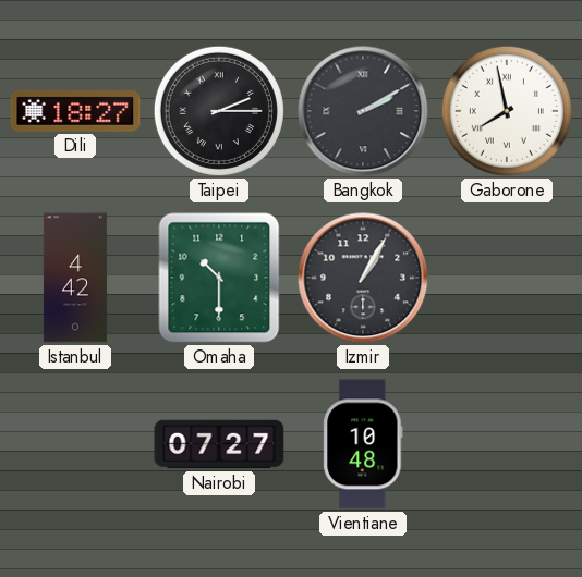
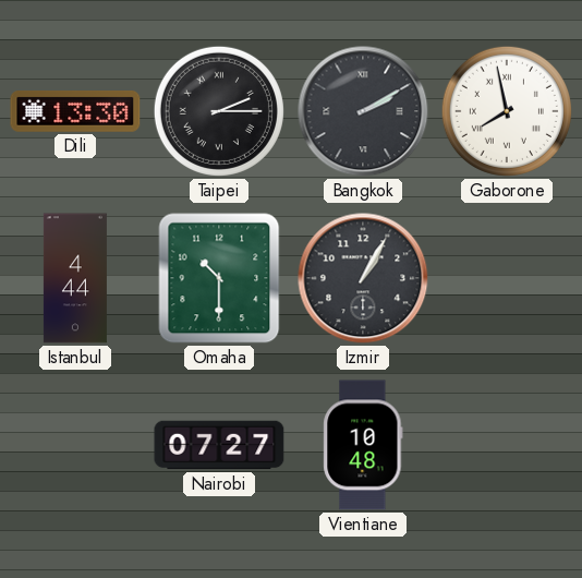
Dili: 18:27 -> 13:30
Istanbul: 4:42 -> 4:44
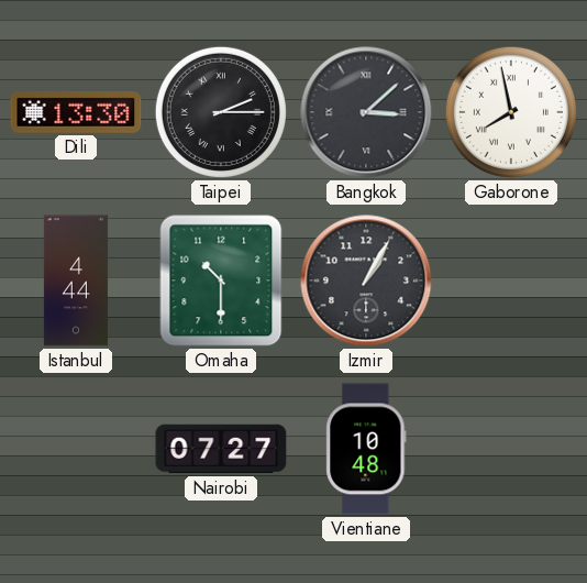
Bangkok: 2:10 -> 3:08
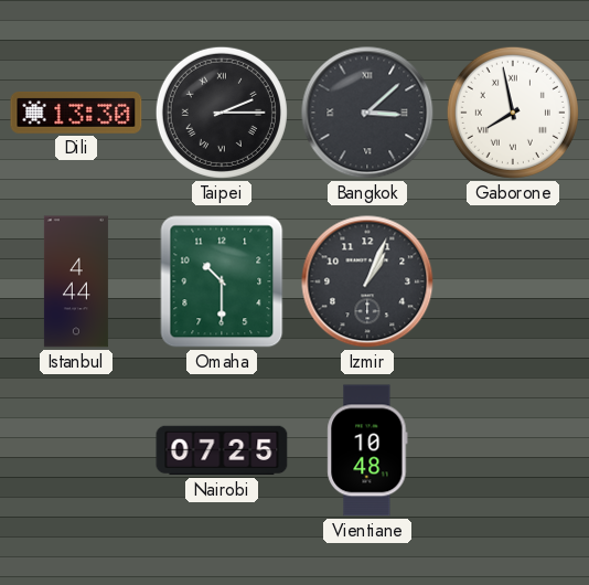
Izmir: 1:05 -> 1:04
Nairobi: 07:27 -> 07:25
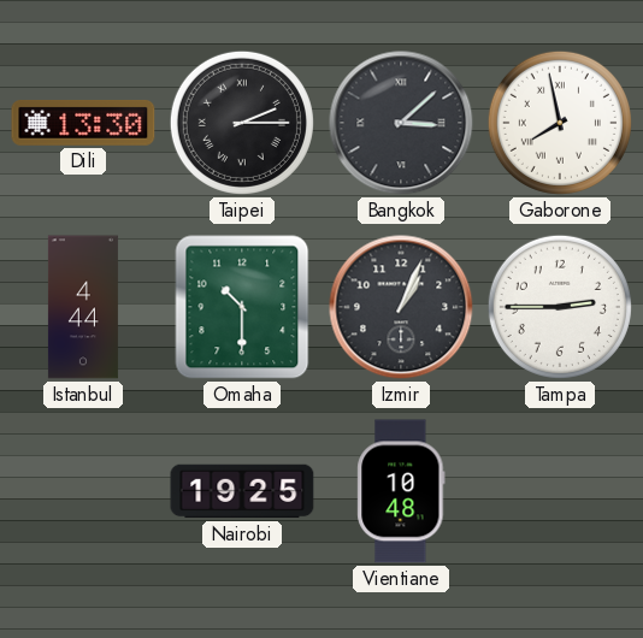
Tampa: none -> 2:45
Nairobi: 07:25 -> 19:25
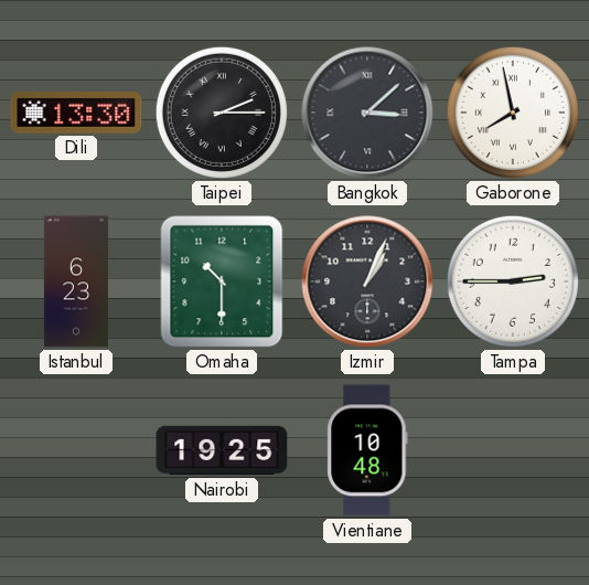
Istanbul: 4:44 -> 6:23
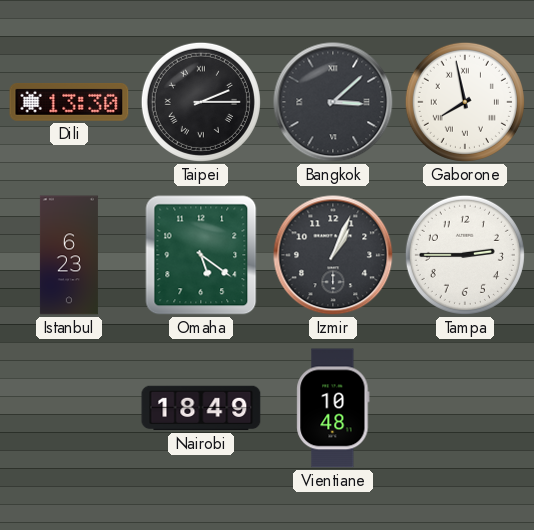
Omaha: 10:30 -> 5:21
Nairobi: 19:25 -> 18:49
